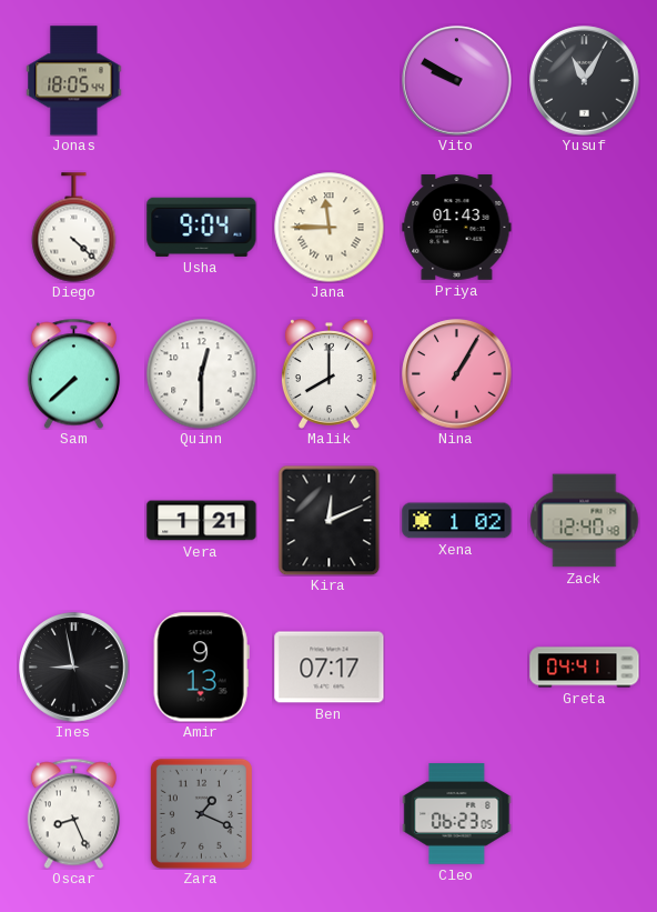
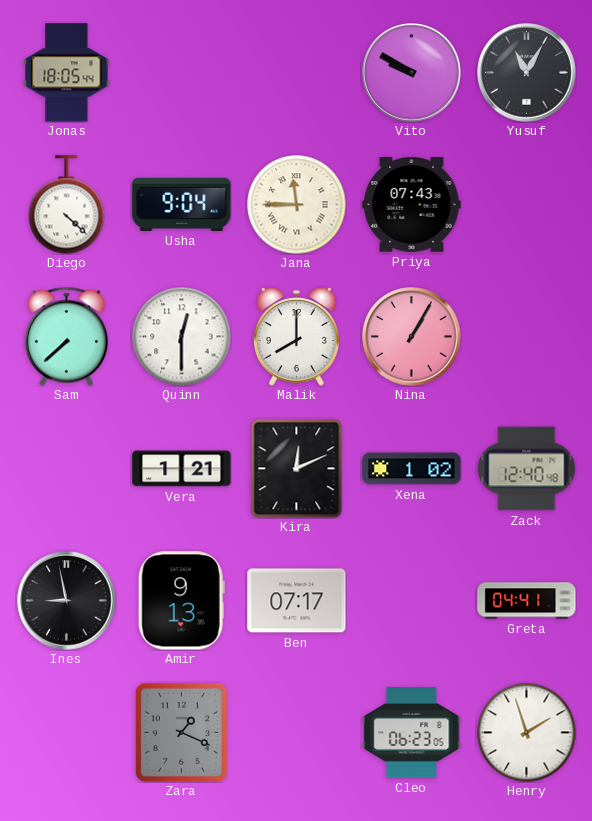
Priya: 01:43 -> 07:43
Oscar: 8:26 -> none
Henry: none -> 1:57
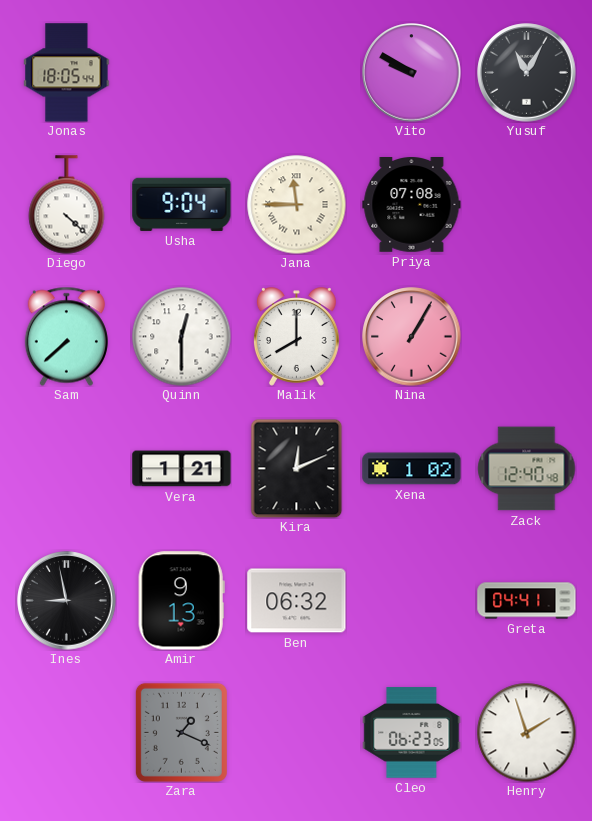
Priya: 07:43 -> 07:08
Ben: 07:17 -> 06:32
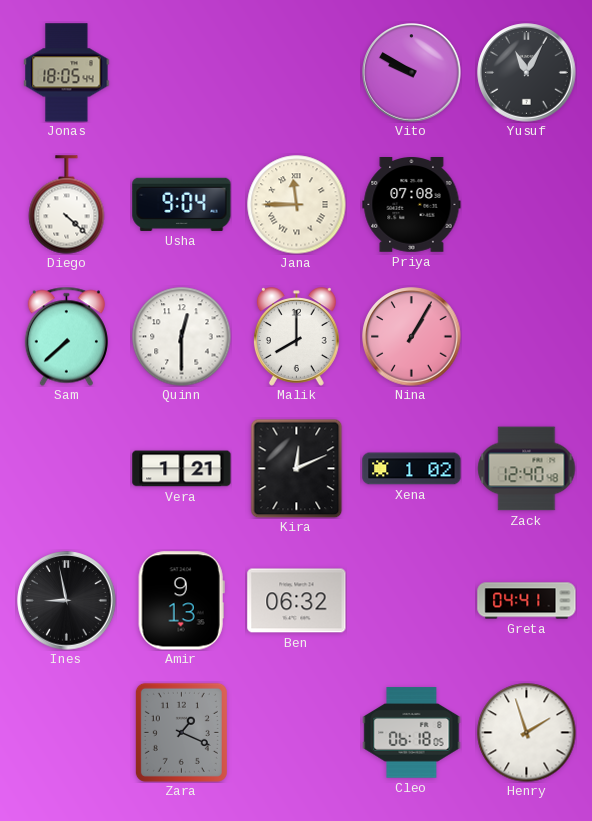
Cleo: 06:23 -> 06:18
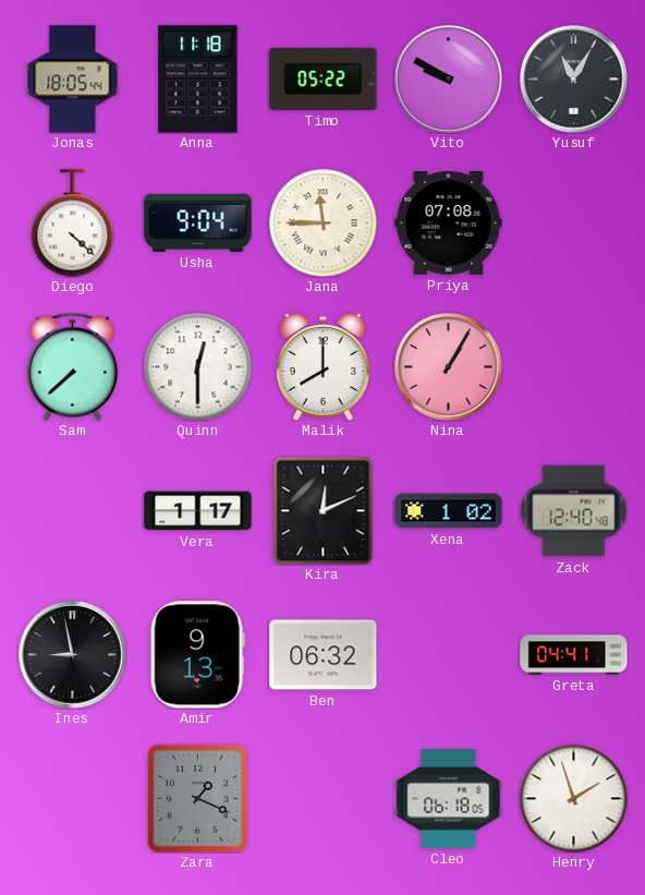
Anna: none -> 11:18
Timo: none -> 05:22
Vera: 1:21 -> 1:17
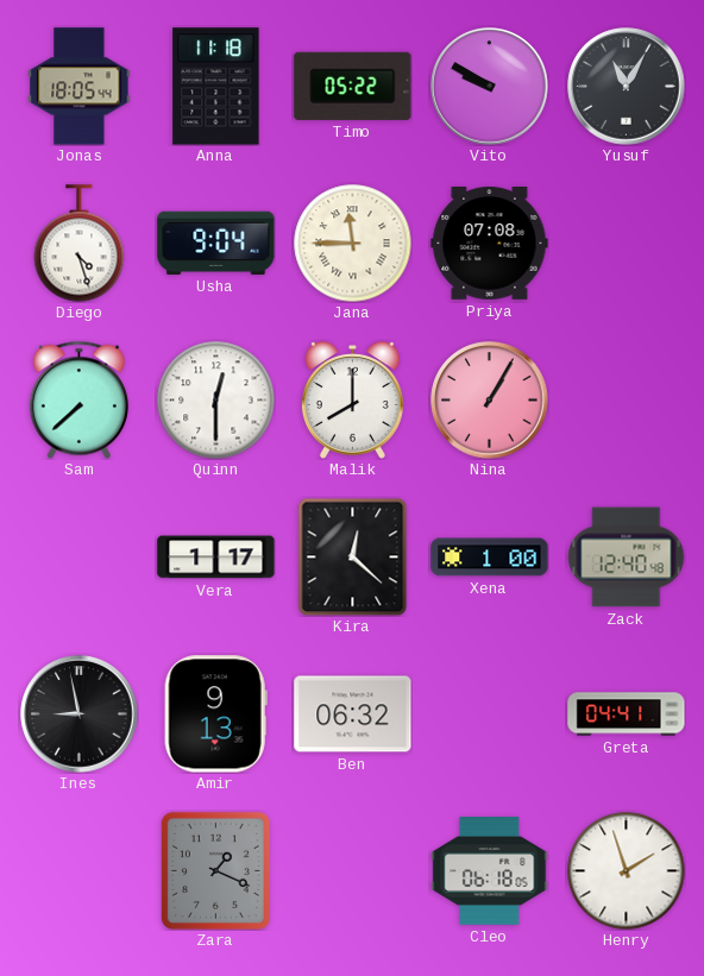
Diego: 4:22 -> 4:27
Kira: 12:11 -> 12:22
Xena: 1:02 -> 1:00
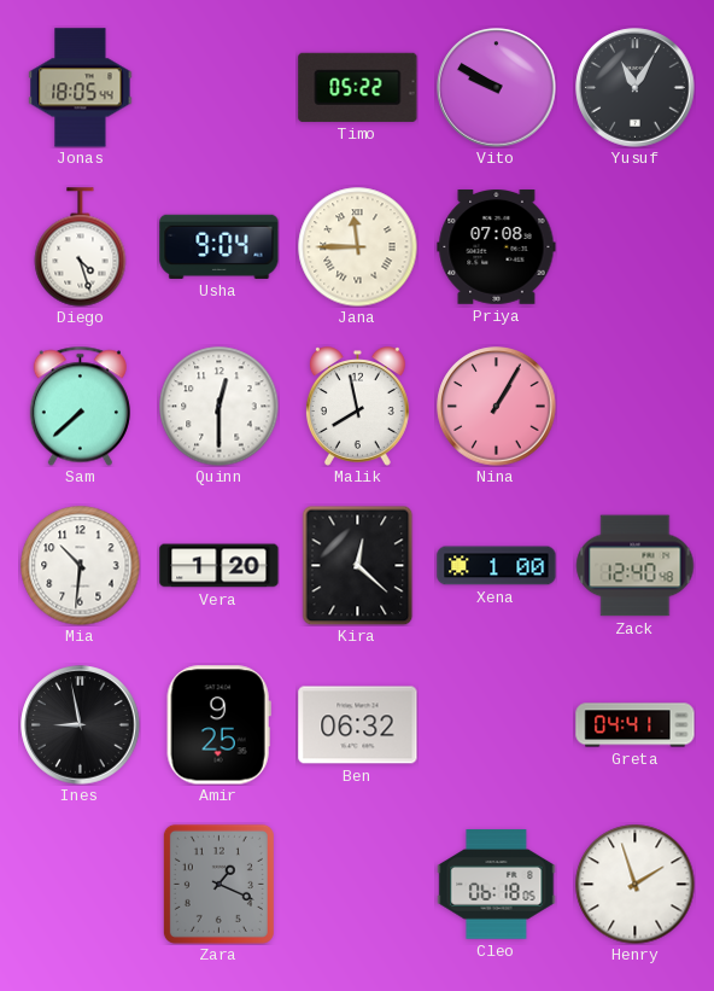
Anna: 11:18 -> none
Malik: 8:00 -> 7:58
Mia: none -> 10:31
Vera: 1:17 -> 1:20
Amir: 9:13 -> 9:25
